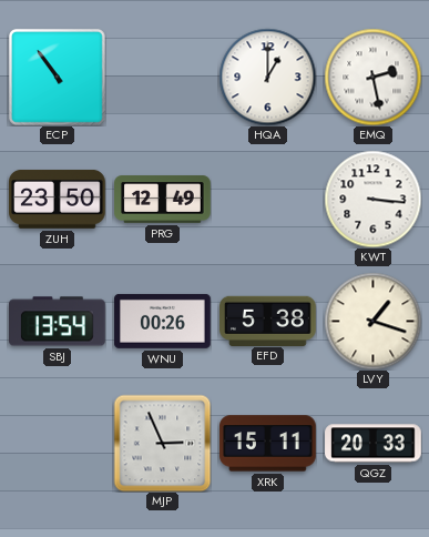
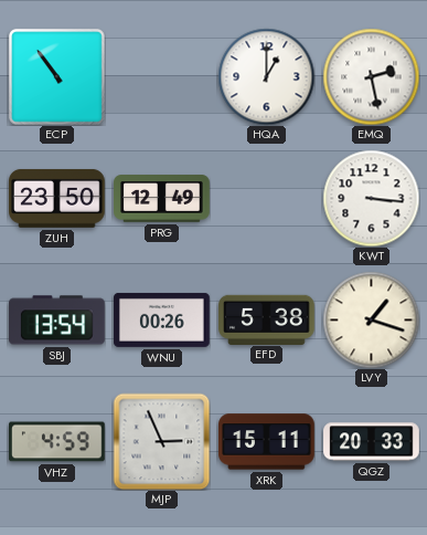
VHZ: none -> 4:59
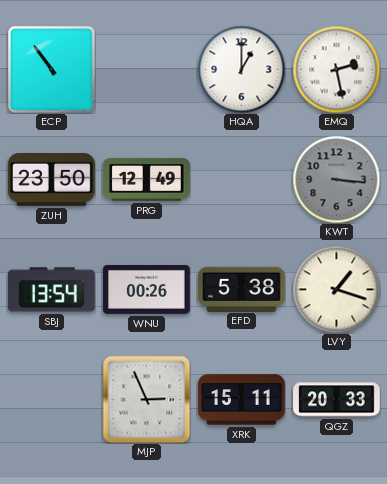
KWT dial: white -> grey
VHZ: 4:59 -> none
